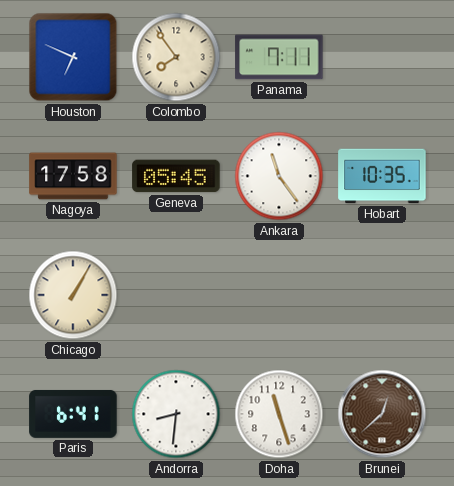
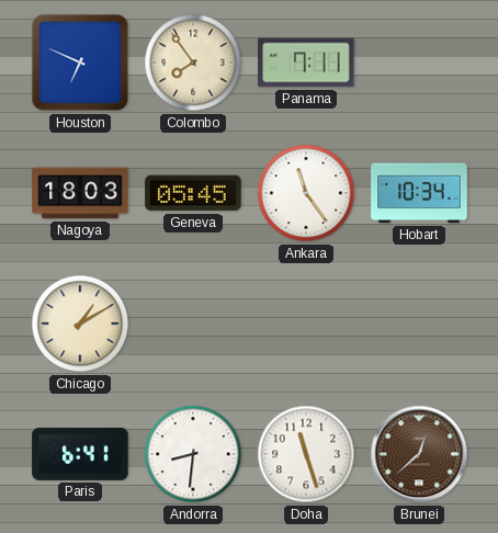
Nagoya: 17:58 -> 18:03
Hobart: 10:35 -> 10:34
Chicago: 1:05 -> 1:10
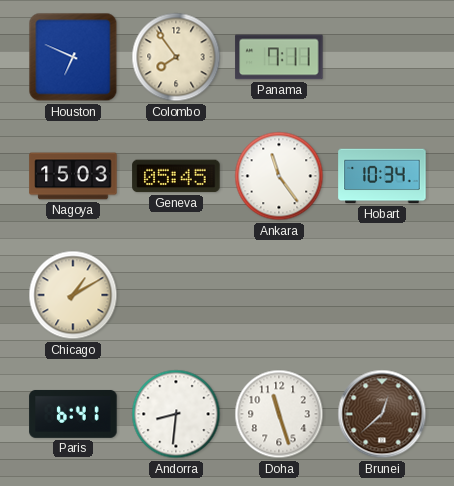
Nagoya: 18:03 -> 15:03
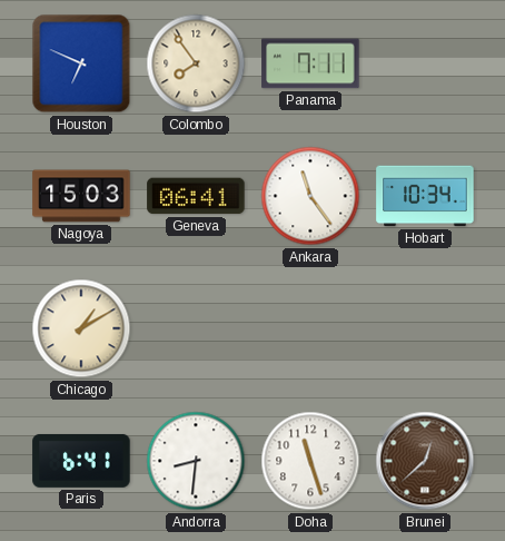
Geneva: 05:45 -> 06:41
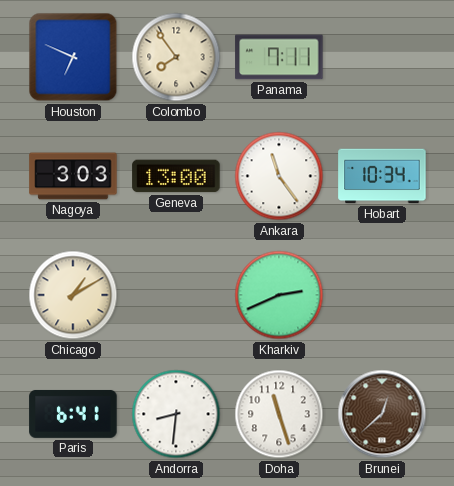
Nagoya: 15:03 -> 3:03
Geneva: 06:41 -> 13:00
Kharkiv: none -> 2:41
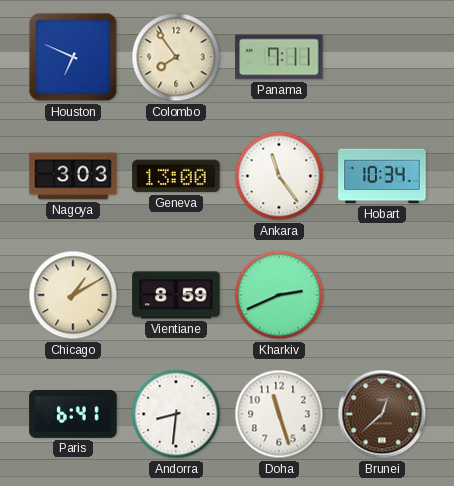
Vientiane: none -> 8:59
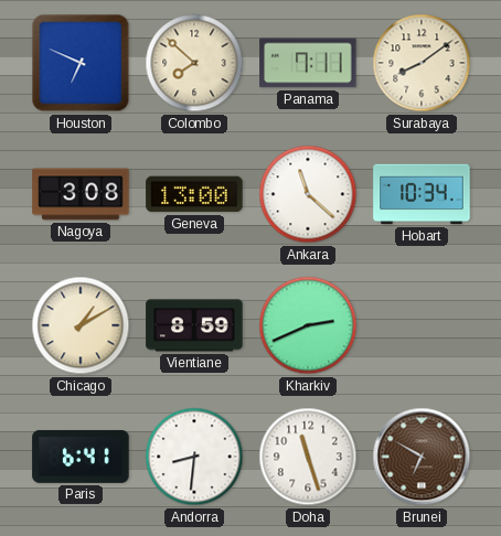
Colombo: 7:54 -> 7:52
Surabaya: none -> 8:09
Nagoya: 3:03 -> 3:08
Ankara: 11:24 -> 11:22
Brunei: 12:38 -> 6:50
